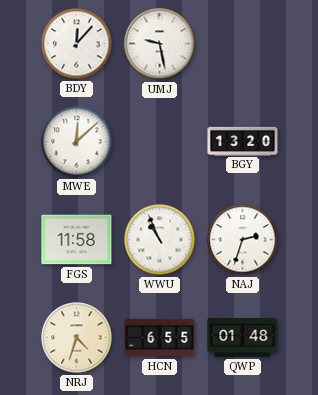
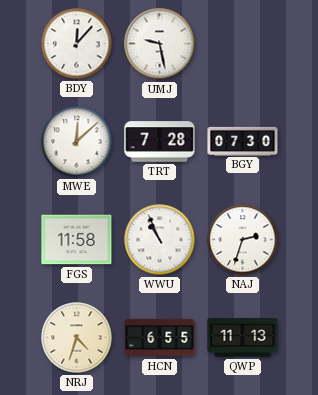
TRT: none -> 7:28
BGY: 13:20 -> 07:30
QWP: 01:48 -> 11:13
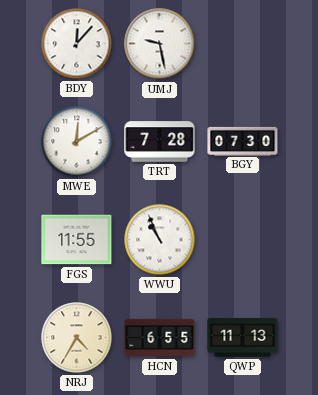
MWE: 12:08 -> 12:10
FGS: 11:58 -> 11:55
NAJ: 2:33 -> none
NRJ: 4:33 -> 4:35
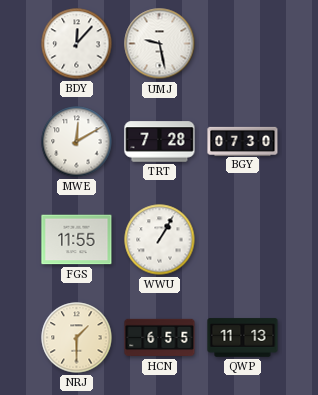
WWU: 10:56 -> 1:05
NRJ: 4:35 -> 1:30
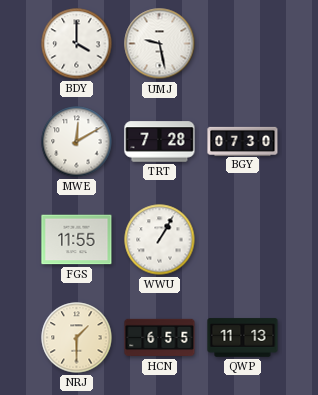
BDY: 12:07 -> 4:00
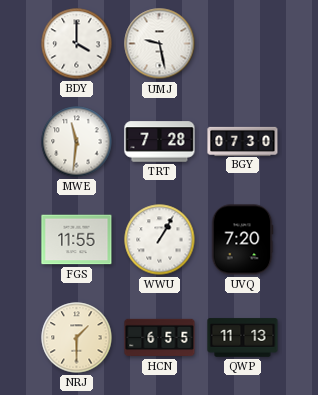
MWE: 12:10 -> 11:31
UVQ: none -> 7:20
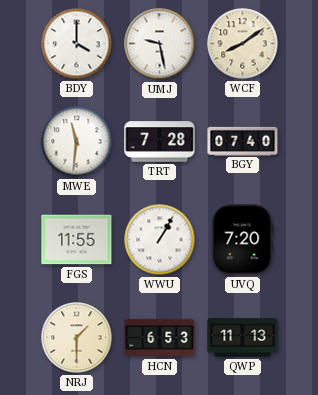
WCF: none -> 8:09
BGY: 07:30 -> 07:40
HCN: 6:55 -> 6:53
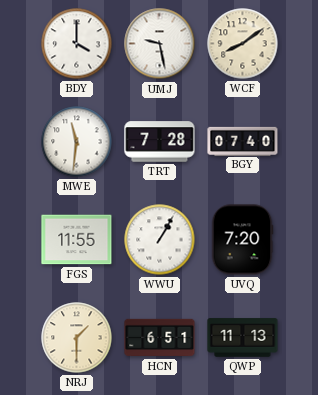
HCN: 6:53 -> 6:51
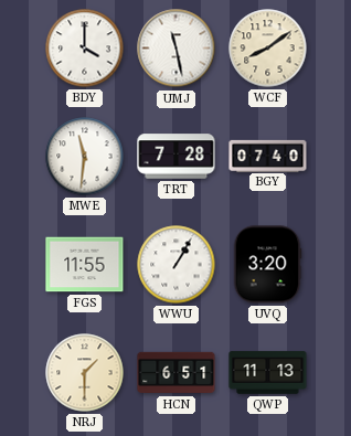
UMJ: 9:28 -> 11:28
UVQ: 7:20 -> 3:20
